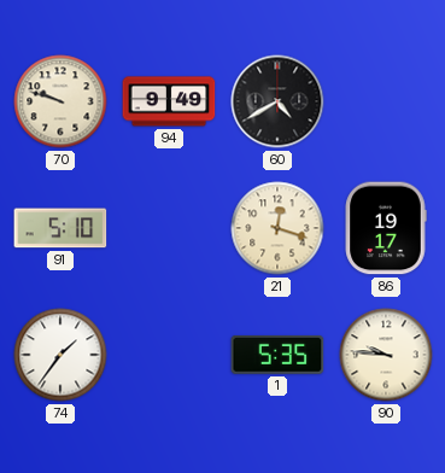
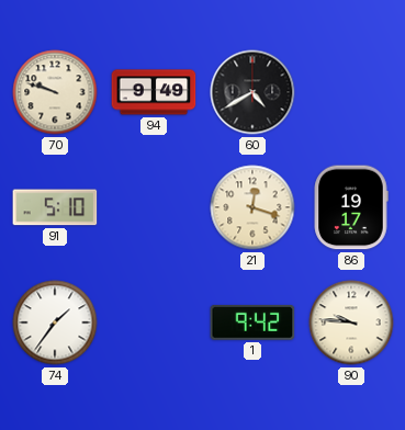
1: 5:35 -> 9:42
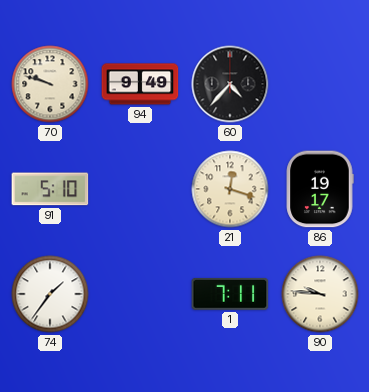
60: 4:40 -> 4:37
1: 9:42 -> 7:11
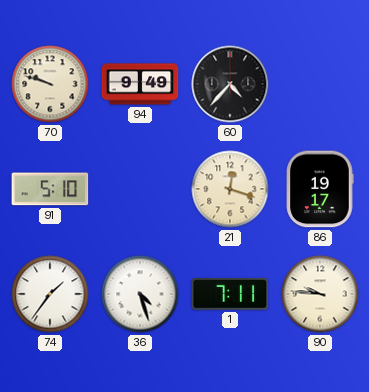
36: none -> 4:27
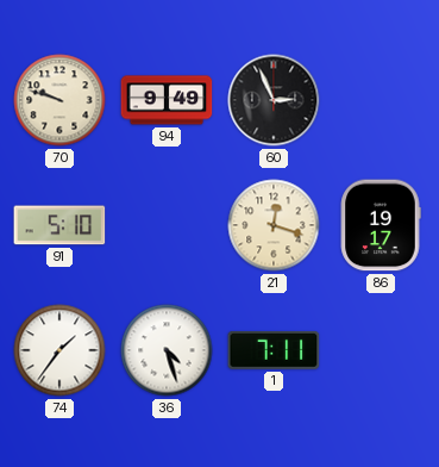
60: 4:37 -> 2:56
90: 9:46 -> none
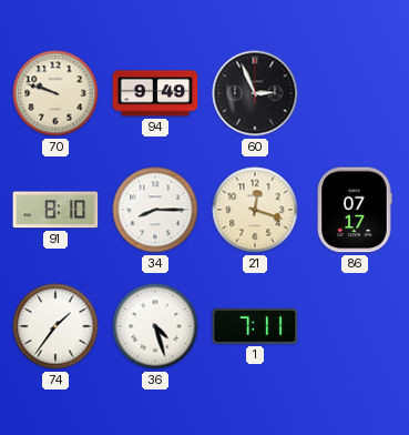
91: 5:10 -> 8:10
34: none -> 8:15
86: 19:17 -> 07:17
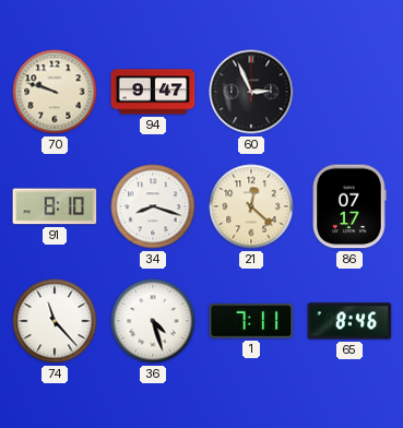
94: 9:49 -> 9:47
34: 8:15 -> 8:18
21: 12:18 -> 12:22
74: 1:36 -> 11:23
65: none -> 8:46
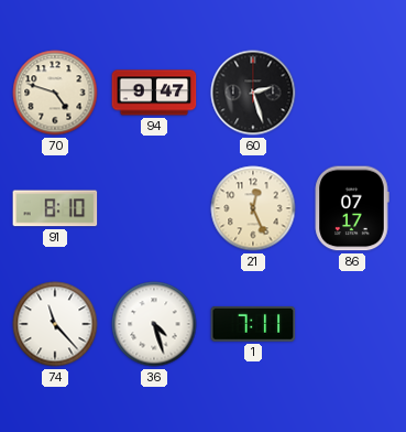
70: 9:48 -> 4:48
60: 2:56 -> 2:27
34: 8:18 -> none
21: 12:22 -> 12:26
65: 8:46 -> none
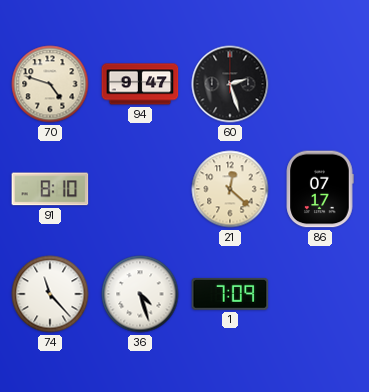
21: 12:26 -> 12:22
1: 7:11 -> 7:09
